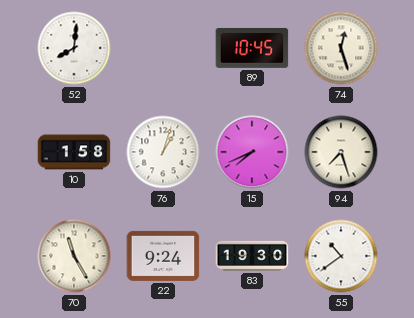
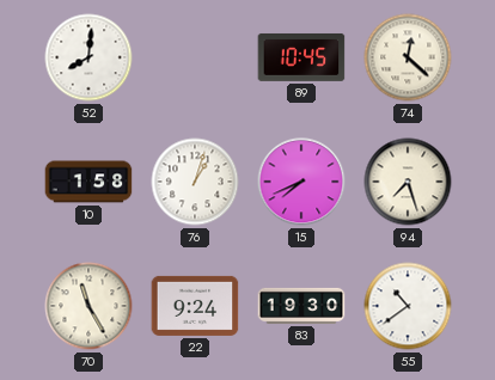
74: 12:27 -> 12:22
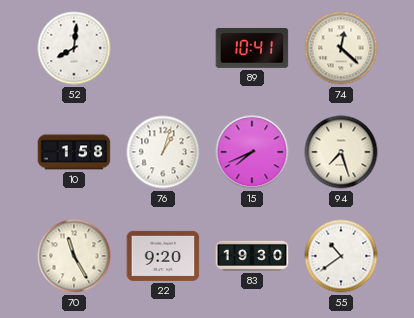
89: 10:45 -> 10:41
22: 9:24 -> 9:20
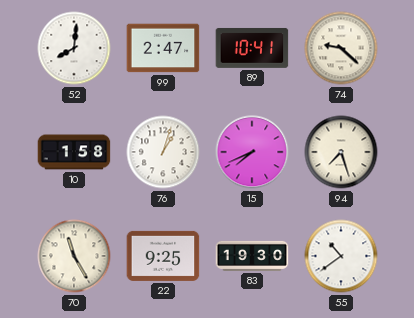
99: none -> 2:47
74: 12:22 -> 9:22
22: 9:20 -> 9:25
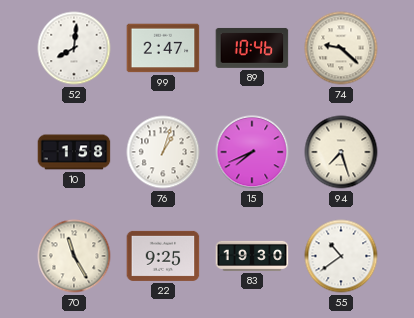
89: 10:41 -> 10:46
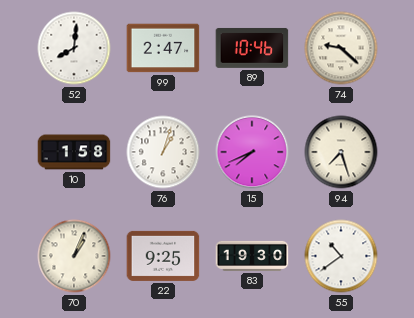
70: 11:25 -> 1:04
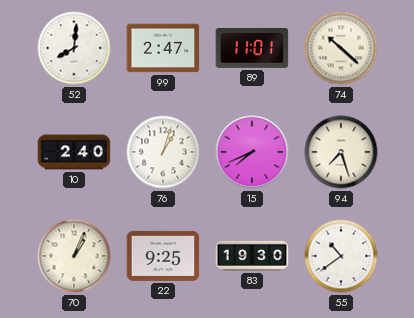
89: 10:46 -> 11:01
74: 9:22 -> 10:22
10: 1:58 -> 2:40
